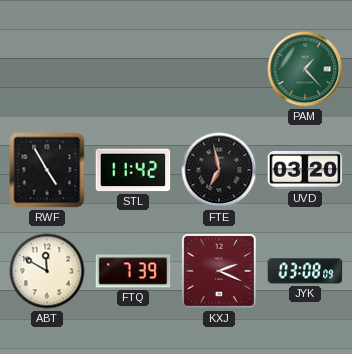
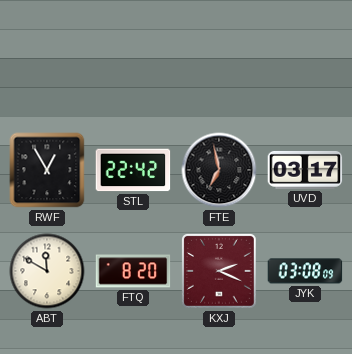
PAM: 1:23 -> none
RWF: 4:55 -> 12:55
STL: 11:42 -> 22:42
UVD: 03:20 -> 03:17
FTQ: 7:39 -> 8:20
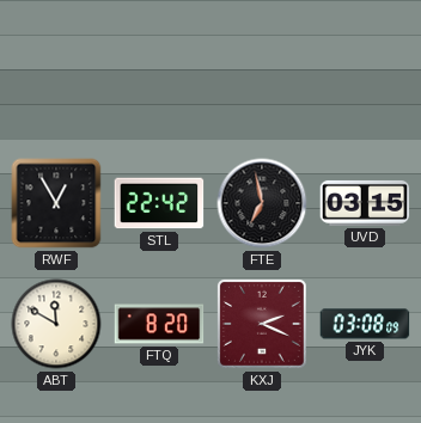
UVD: 03:17 -> 03:15
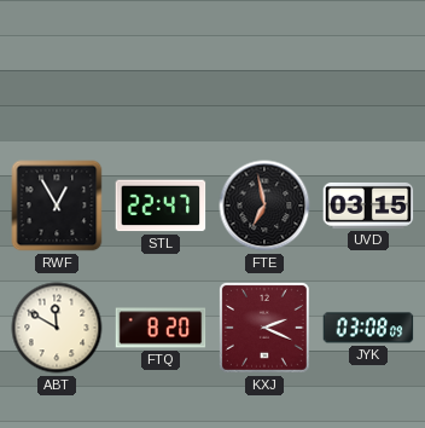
STL: 22:42 -> 22:47
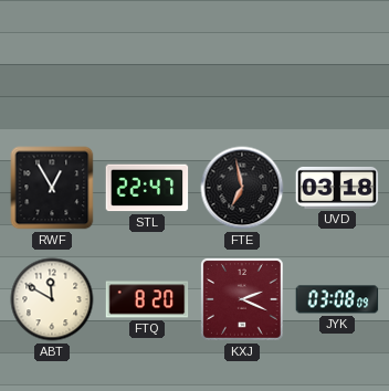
UVD: 03:15 -> 03:18
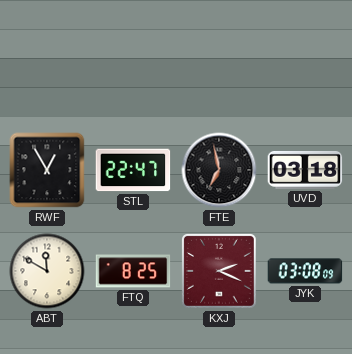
FTQ: 8:20 -> 8:25
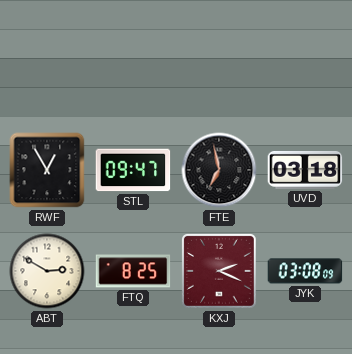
STL: 22:47 -> 09:47
ABT: 11:50 -> 2:50
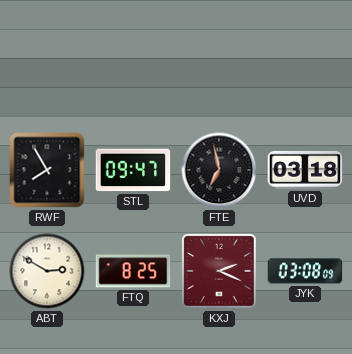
RWF: 12:55 -> 7:55
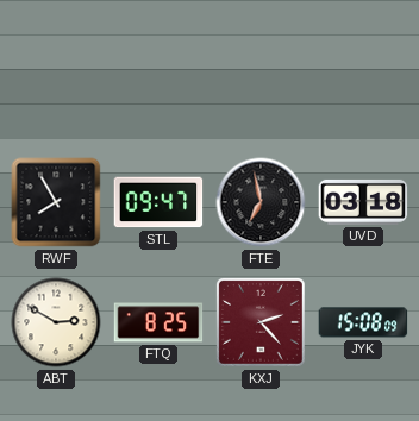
KXJ: 2:19 -> 2:23
JYK: 03:08 -> 15:08
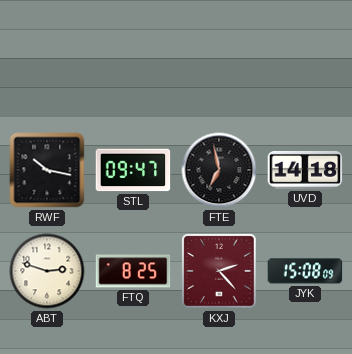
RWF: 7:55 -> 10:17
UVD: 03:18 -> 14:18
ABT: 2:50 -> 2:48
